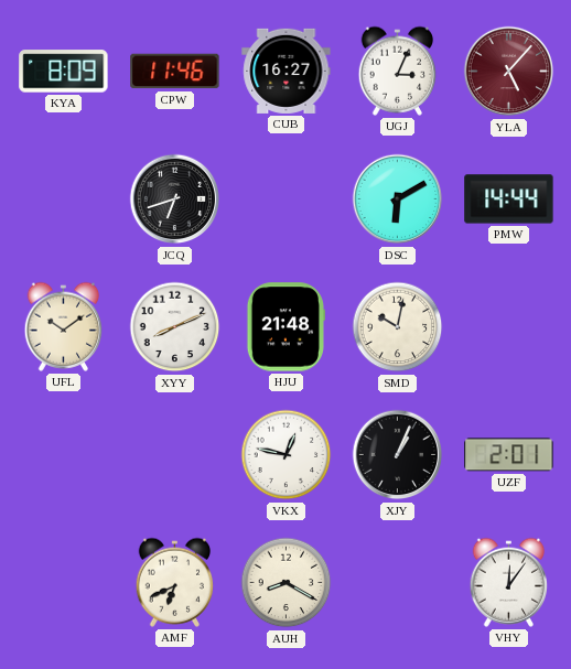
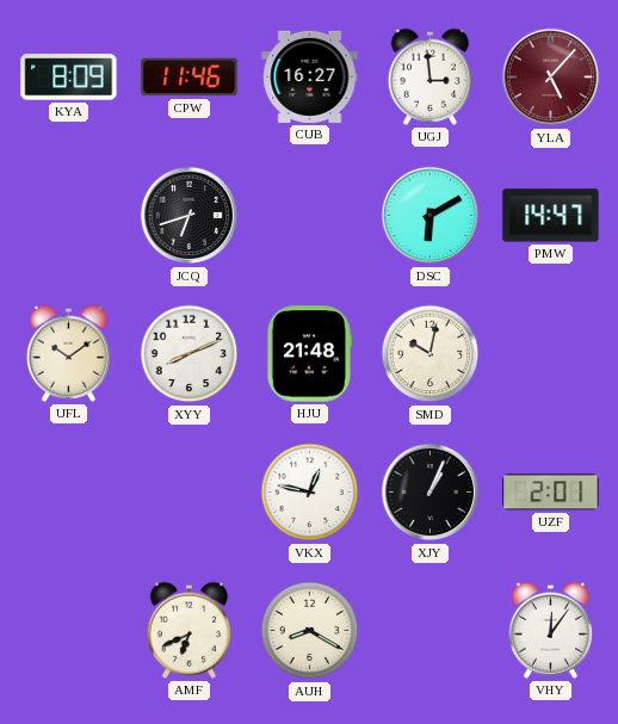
UGJ: 3:04 -> 2:59
PMW: 14:44 -> 14:47
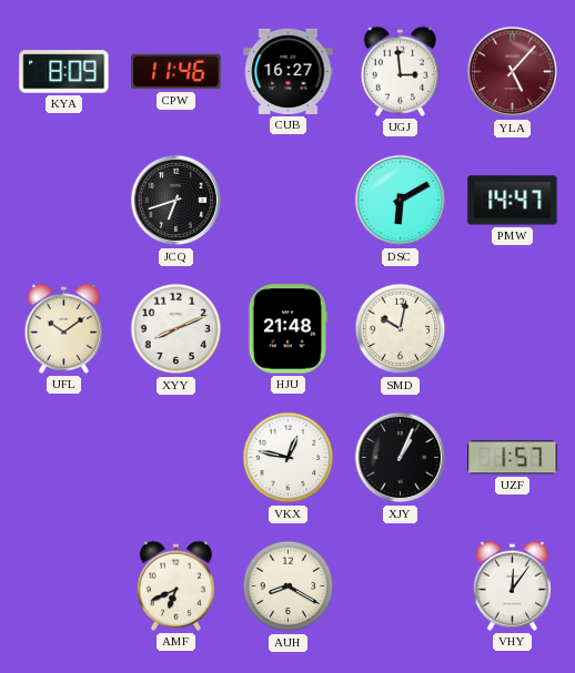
UZF: 2:01 -> 1:57
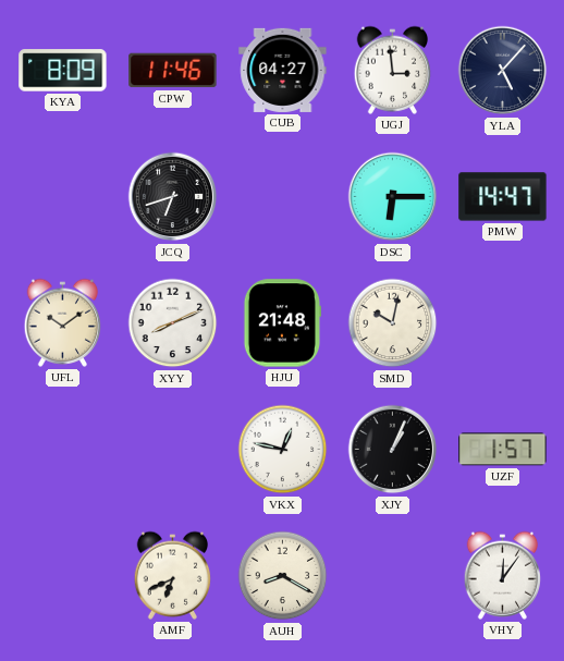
CUB: 16:27 -> 04:27
YLA dial: burgundy -> navy
DSC: 6:10 -> 6:15
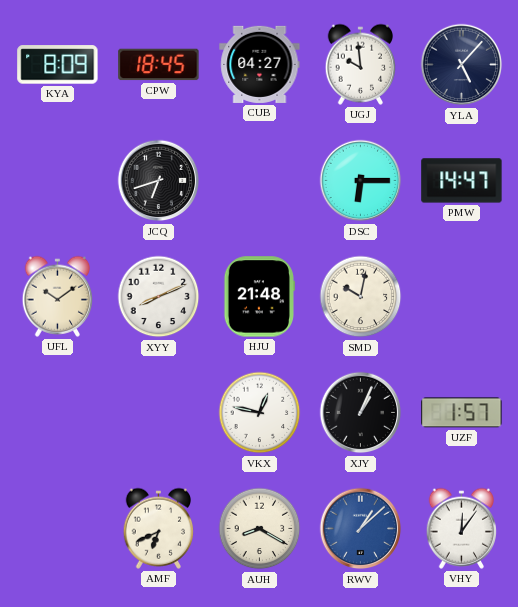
CPW: 11:46 -> 18:45
UGJ: 2:59 -> 9:59
RWV: none -> 1:08
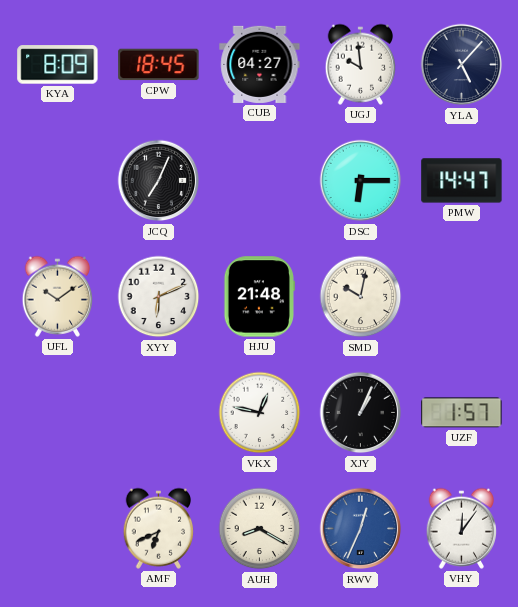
JCQ: 6:42 -> 7:04
XYY: 8:11 -> 6:11
RWV: 1:08 -> 12:34
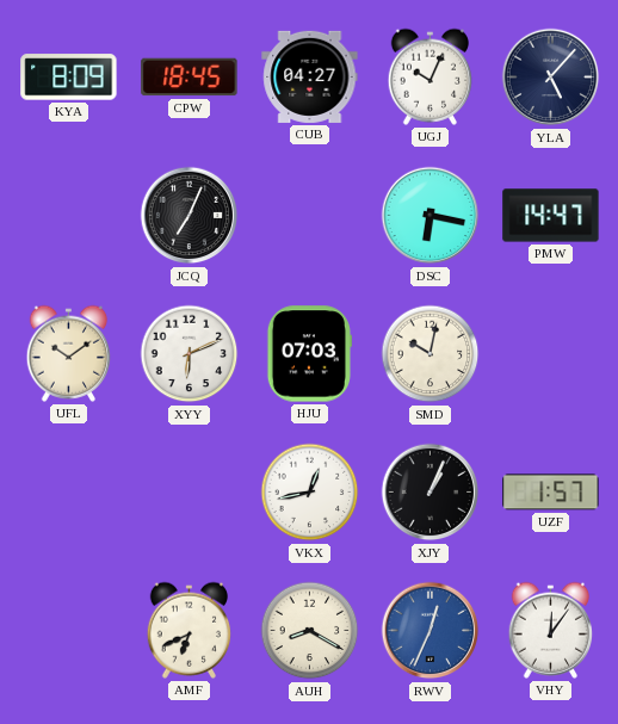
UGJ: 9:59 -> 10:04
DSC: 6:15 -> 6:17
HJU: 21:48 -> 07:03
VKX: 12:47 -> 12:43
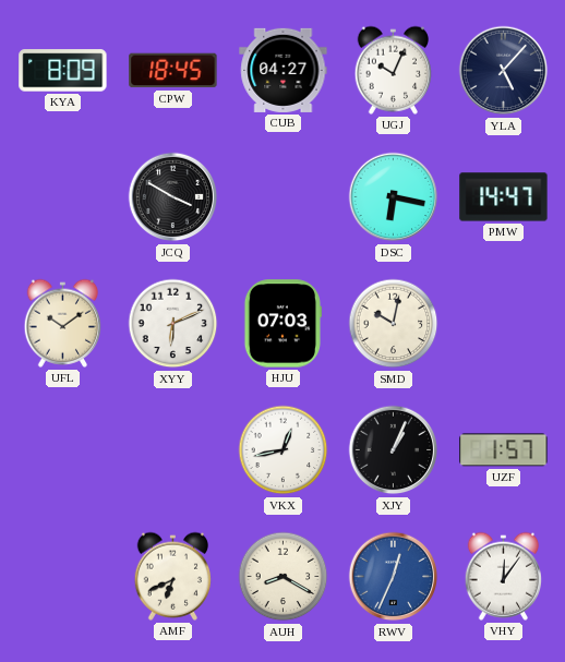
JCQ: 7:04 -> 3:50
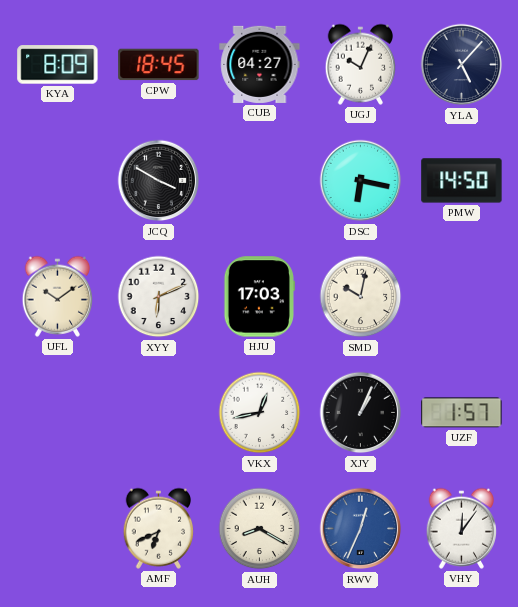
PMW: 14:47 -> 14:50
HJU: 07:03 -> 17:03
